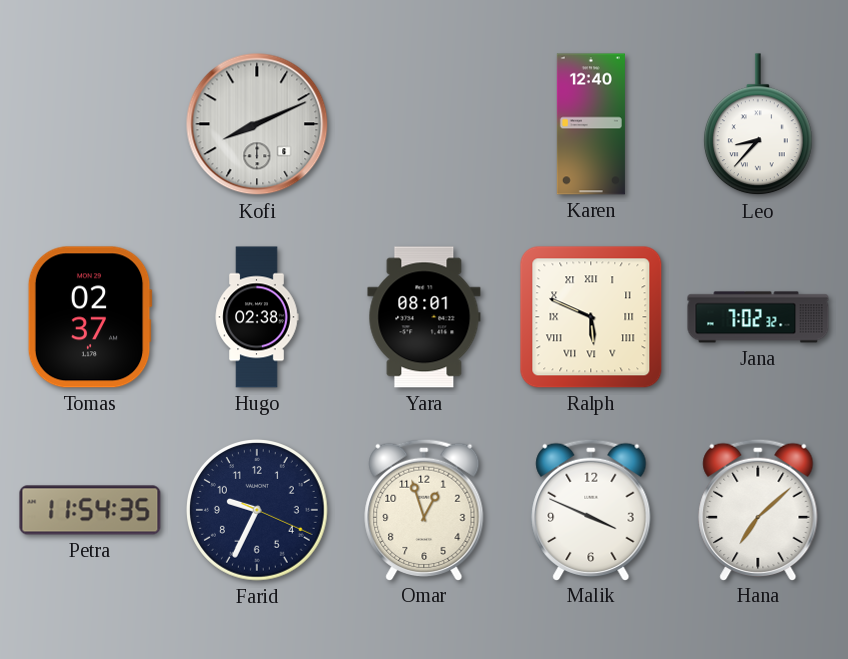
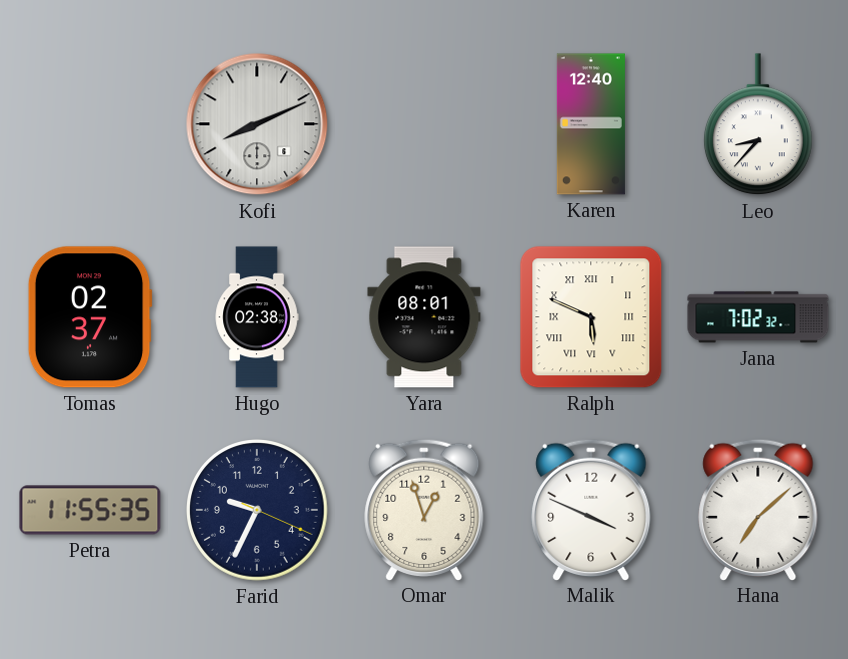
Petra: 11:54 -> 11:55
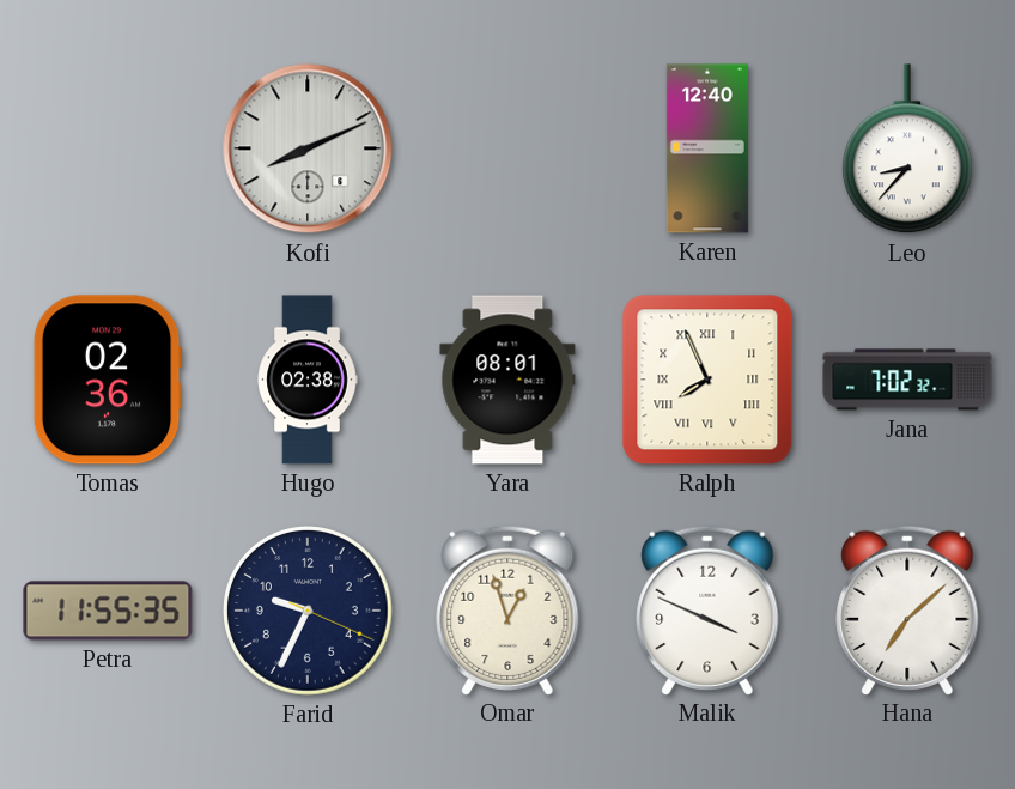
Tomas: 02:37 -> 02:36
Ralph: 5:49 -> 7:56
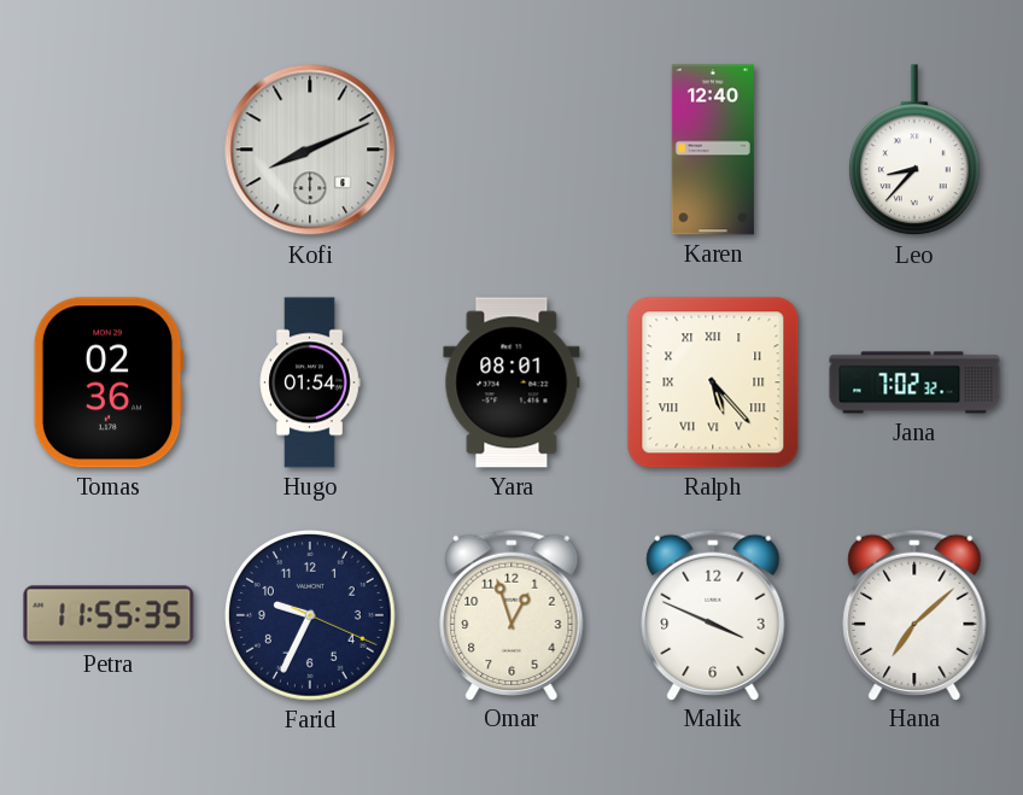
Hugo: 02:38 -> 01:54
Ralph: 7:56 -> 5:23
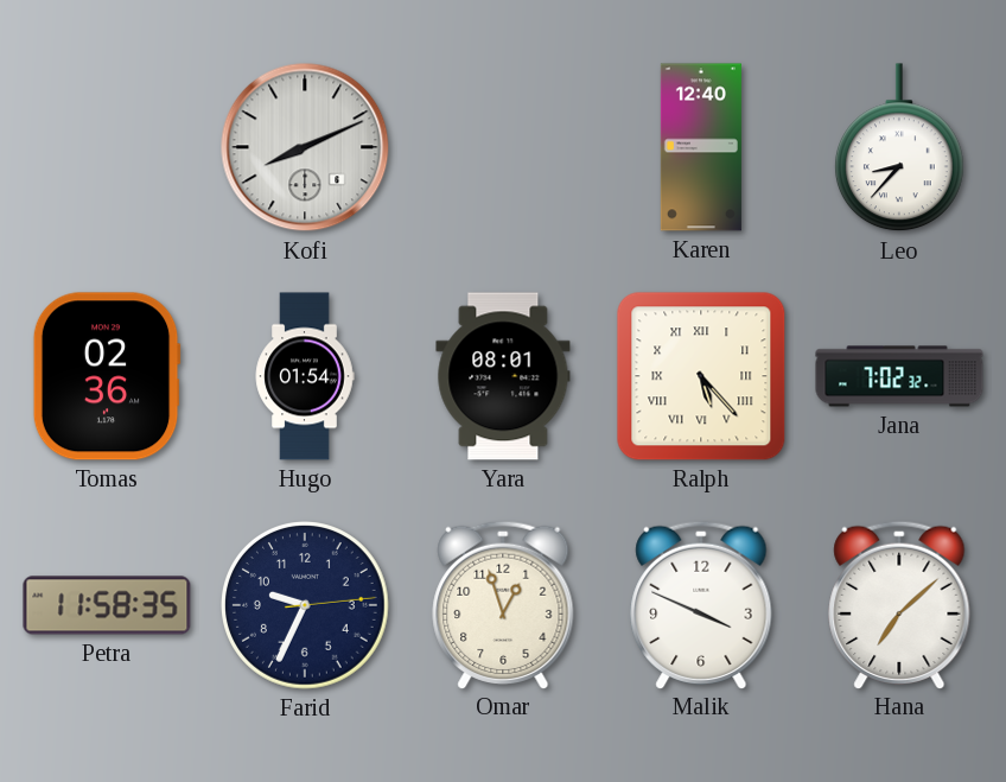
Petra: 11:55 -> 11:58
Farid: 9:34:19 -> 9:34:14
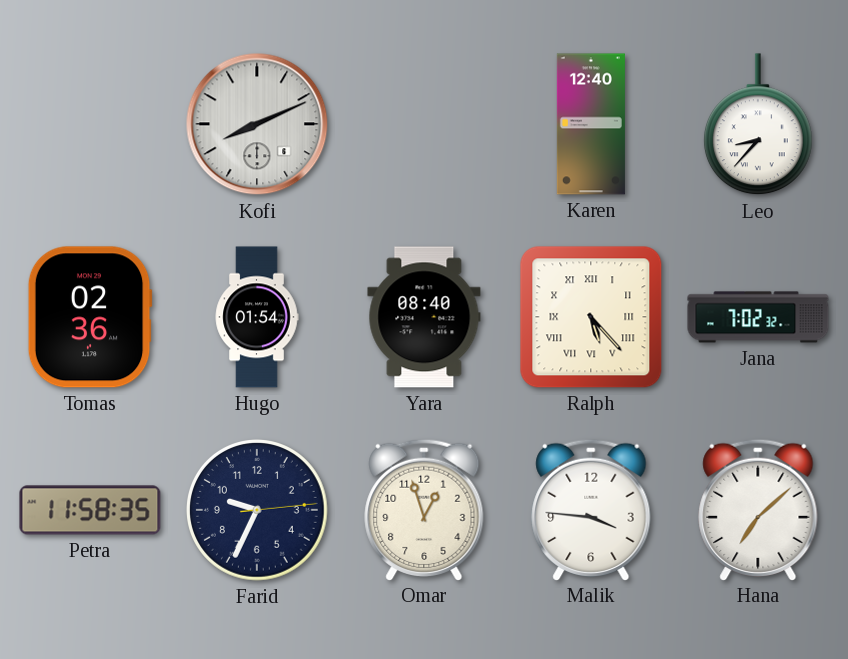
Yara: 08:01 -> 08:40
Malik: 3:49 -> 3:46
